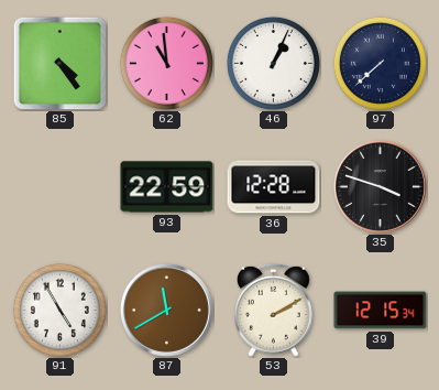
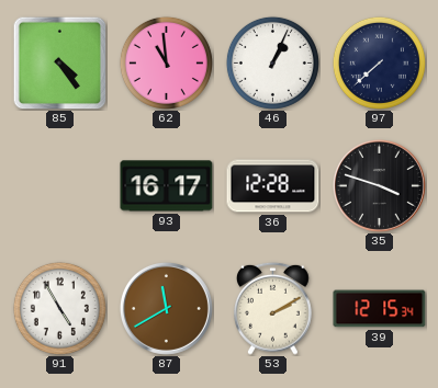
93: 22:59 -> 16:17
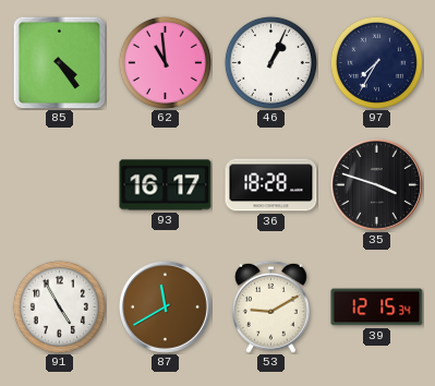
97: 7:38 -> 7:35
36: 12:28 -> 18:28
53: 2:10 -> 9:10
